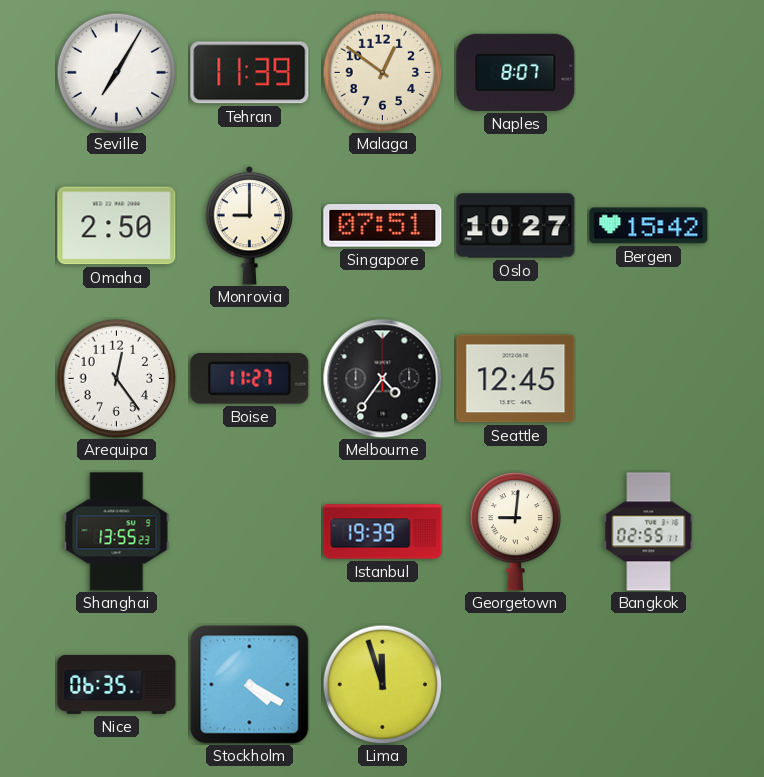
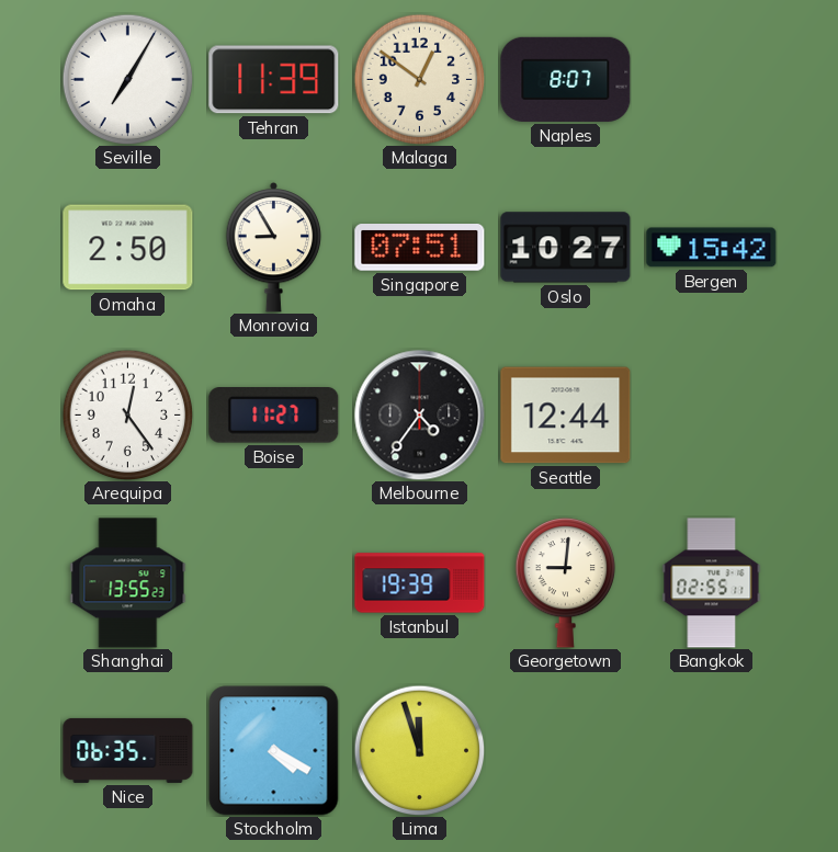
Monrovia: 9:00 -> 8:55
Seattle: 12:45 -> 12:44
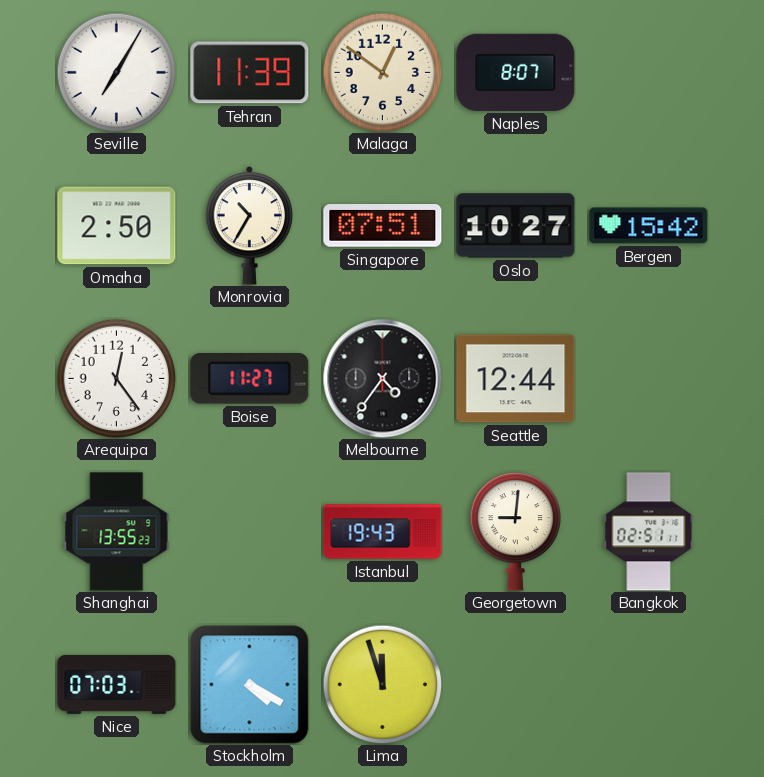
Monrovia: 8:55 -> 10:35
Istanbul: 19:39 -> 19:43
Bangkok: 02:55 -> 02:51
Nice: 06:35 -> 07:03
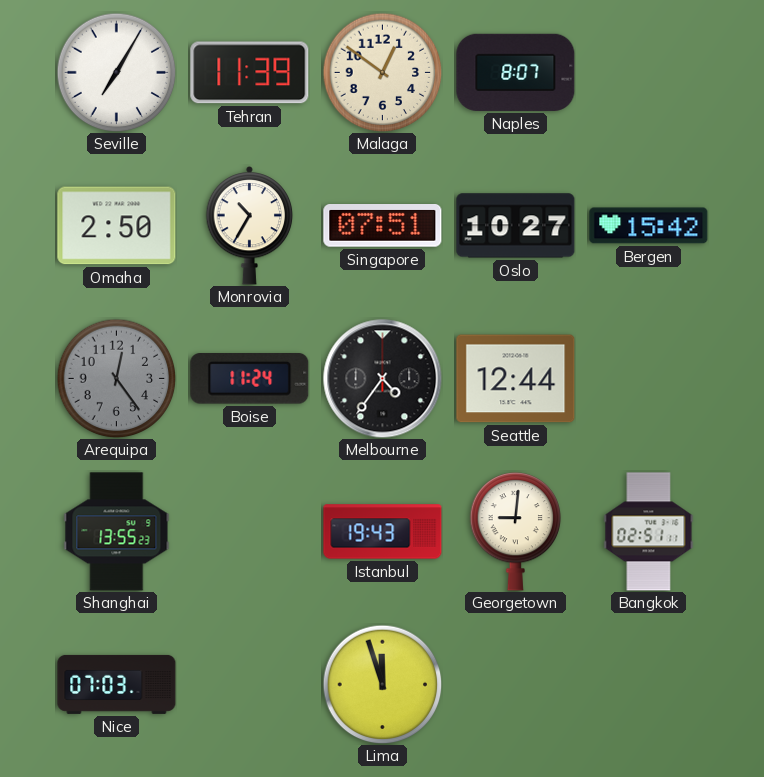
Arequipa dial: white -> grey
Boise: 11:27 -> 11:24
Stockholm: 4:20 -> none
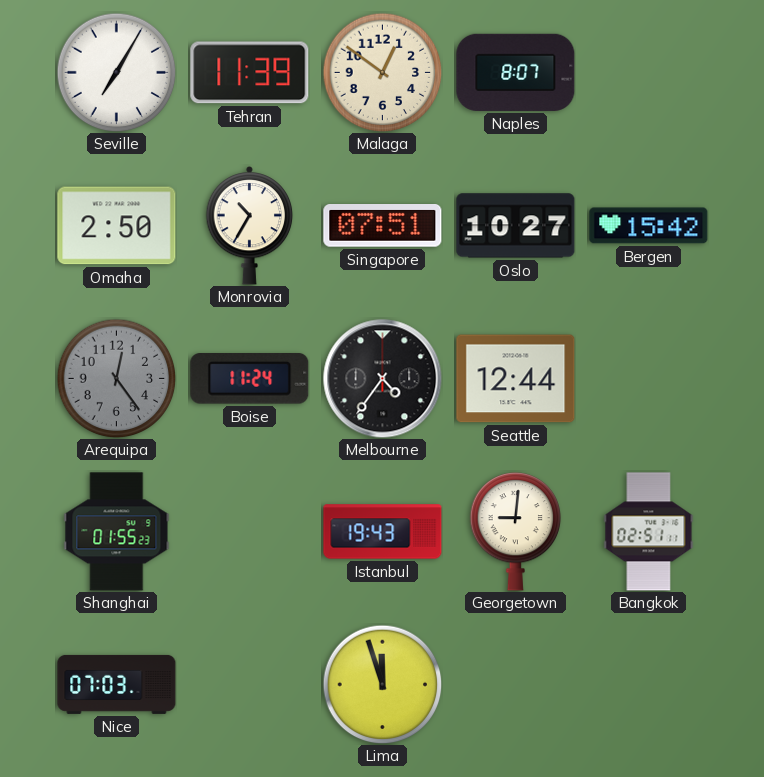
Shanghai: 13:55 -> 01:55
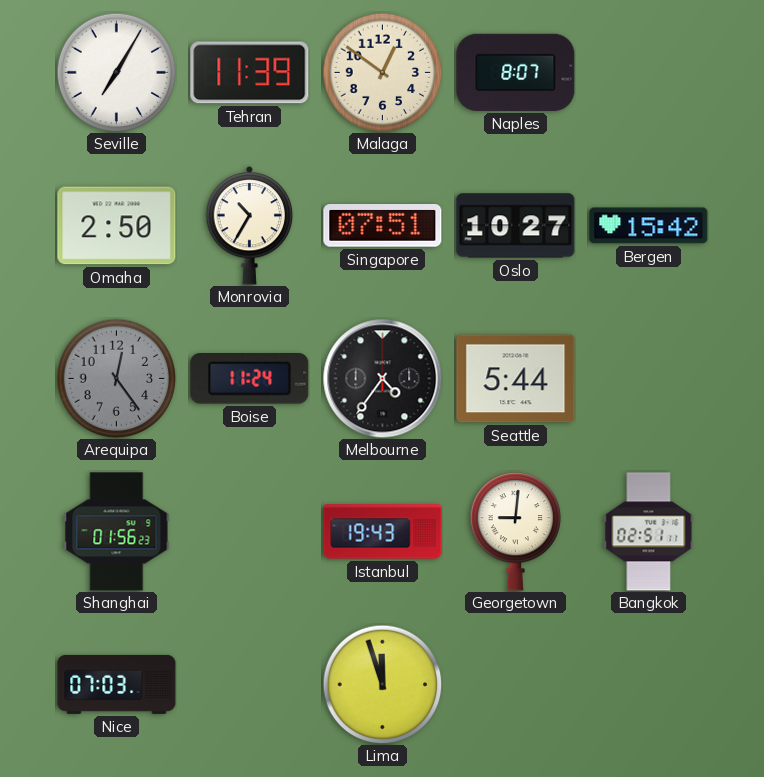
Seattle: 12:44 -> 5:44
Shanghai: 01:55 -> 01:56
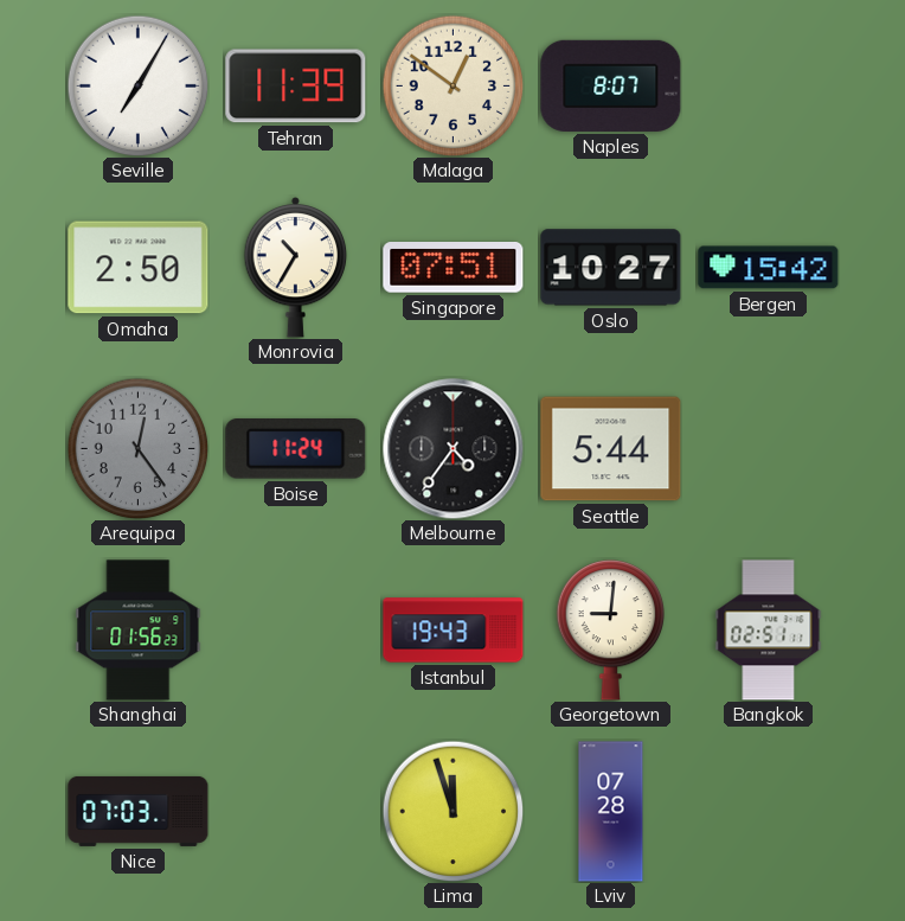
Lviv: none -> 07:28
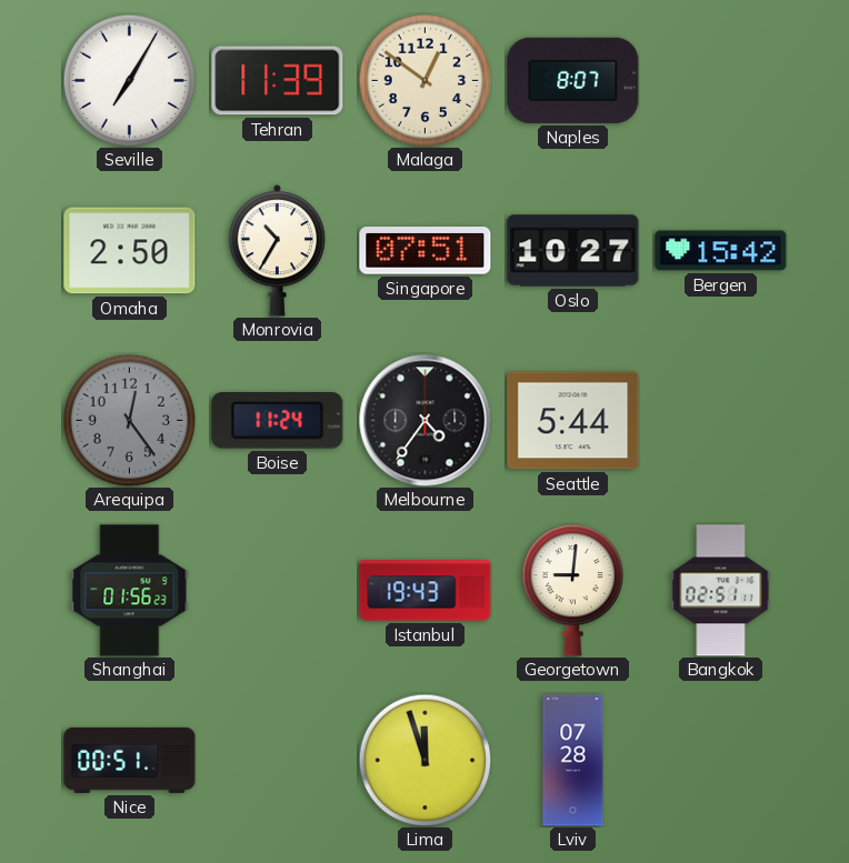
Nice: 07:03 -> 00:51
